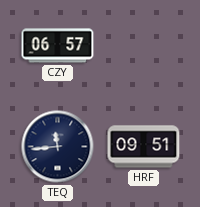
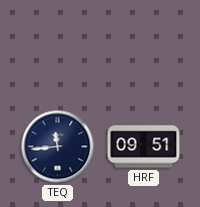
CZY: 06:57 -> none
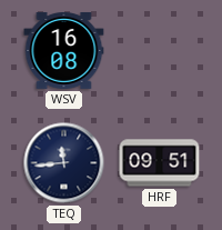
WSV: none -> 16:08
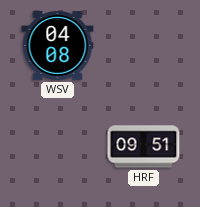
WSV: 16:08 -> 04:08
TEQ: 11:44 -> none
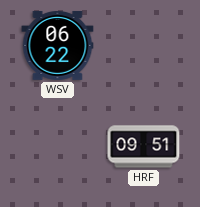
WSV: 04:08 -> 06:22
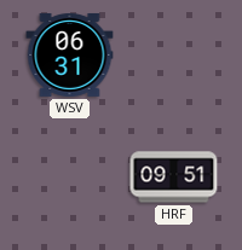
WSV: 06:22 -> 06:31
